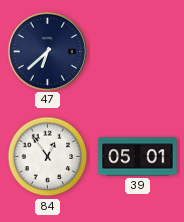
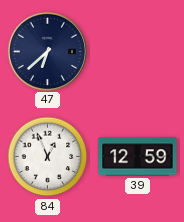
84: 12:54 -> 12:56
39: 05:01 -> 12:59
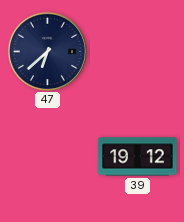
84: 12:56 -> none
39: 12:59 -> 19:12
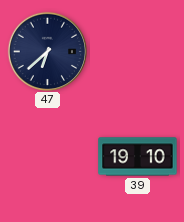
39: 19:12 -> 19:10
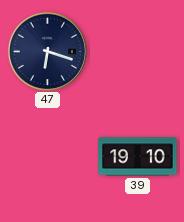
47: 6:38 -> 6:18
